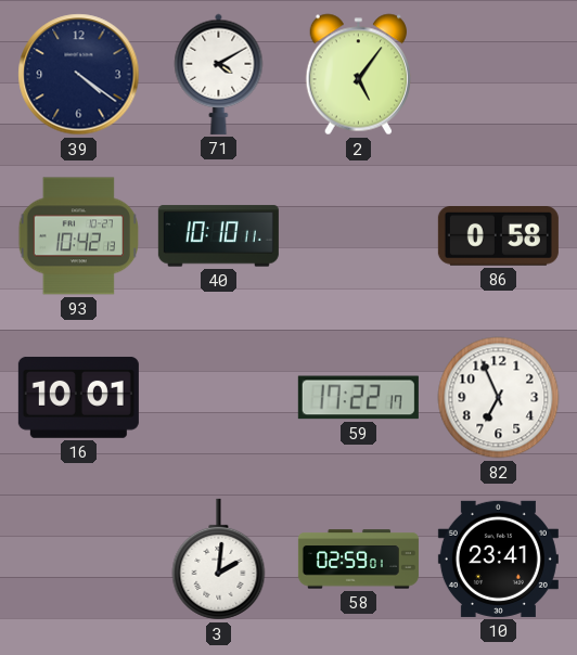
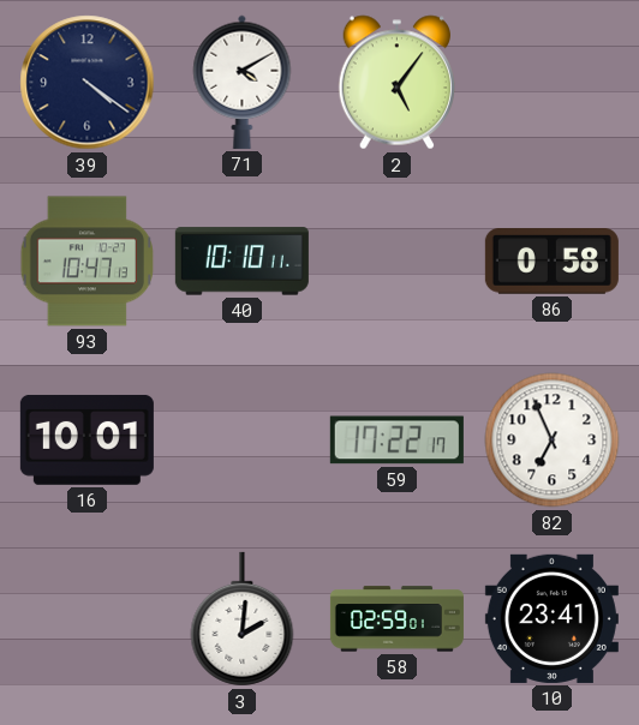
93: 10:42 -> 10:47
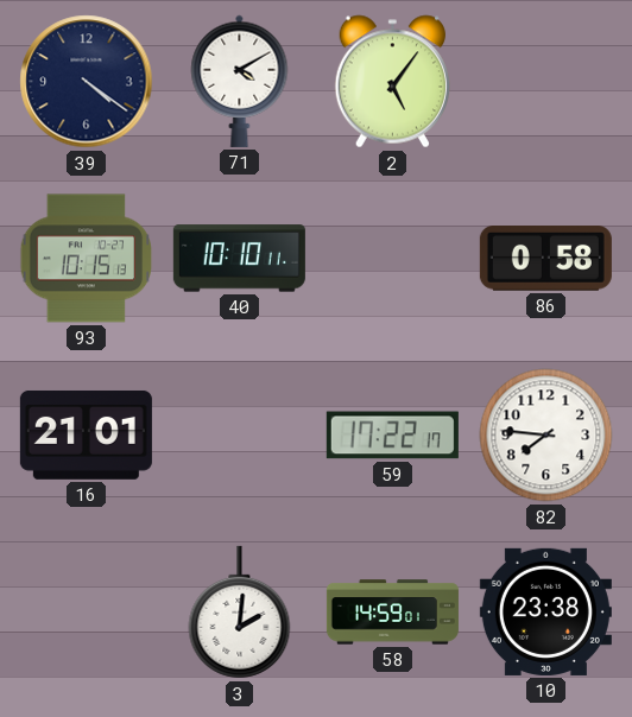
93: 10:47 -> 10:15
16: 10:01 -> 21:01
82: 6:56 -> 7:46
58: 02:59 -> 14:59
10: 23:41 -> 23:38
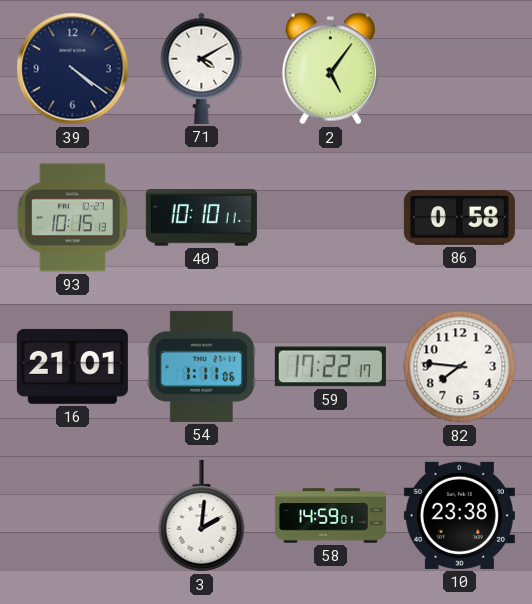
54: none -> 1:11
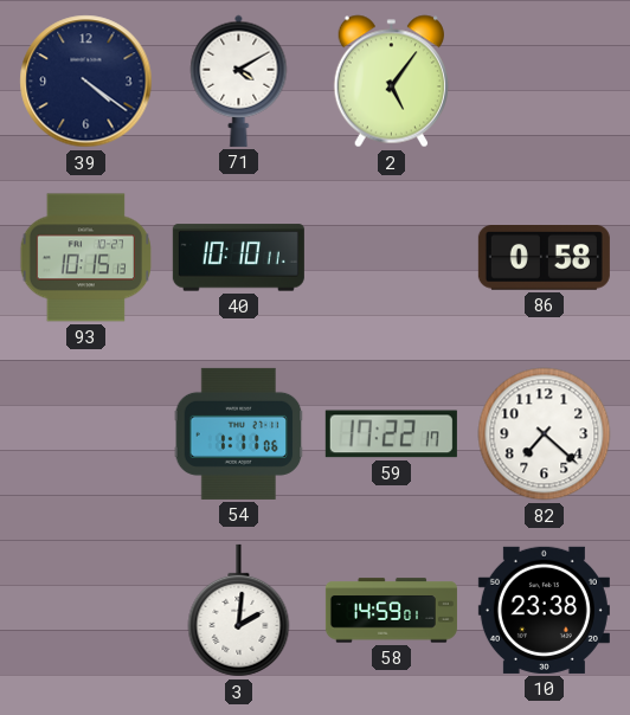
16: 21:01 -> none
82: 7:46 -> 7:22
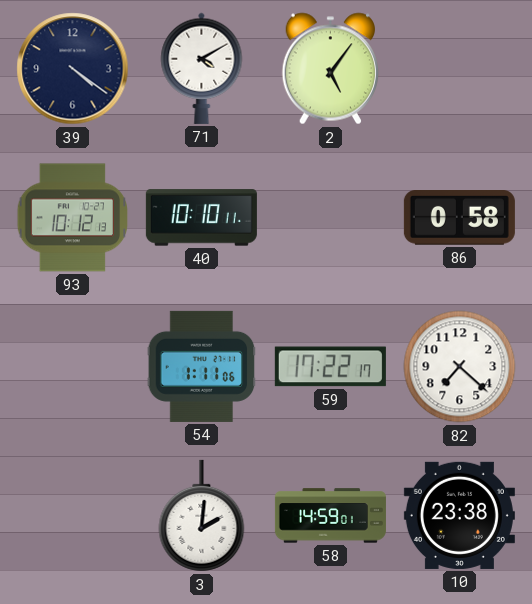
93: 10:15 -> 10:12
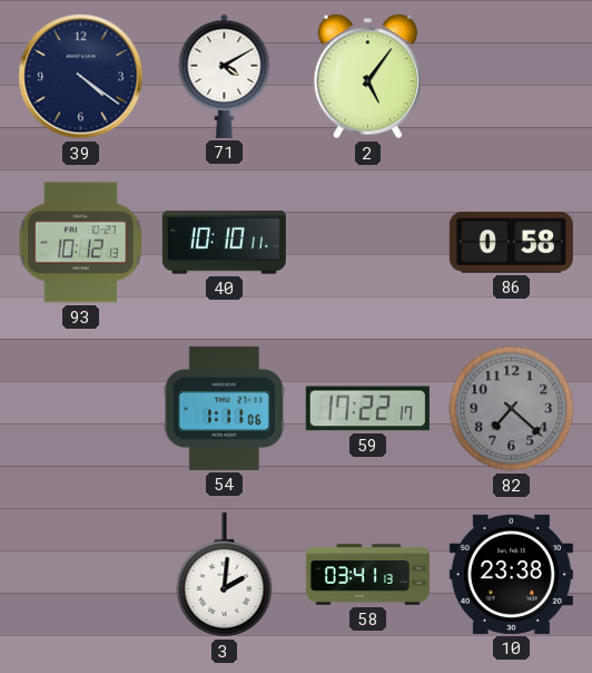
82 dial: white -> grey
58: 14:59 -> 03:41
